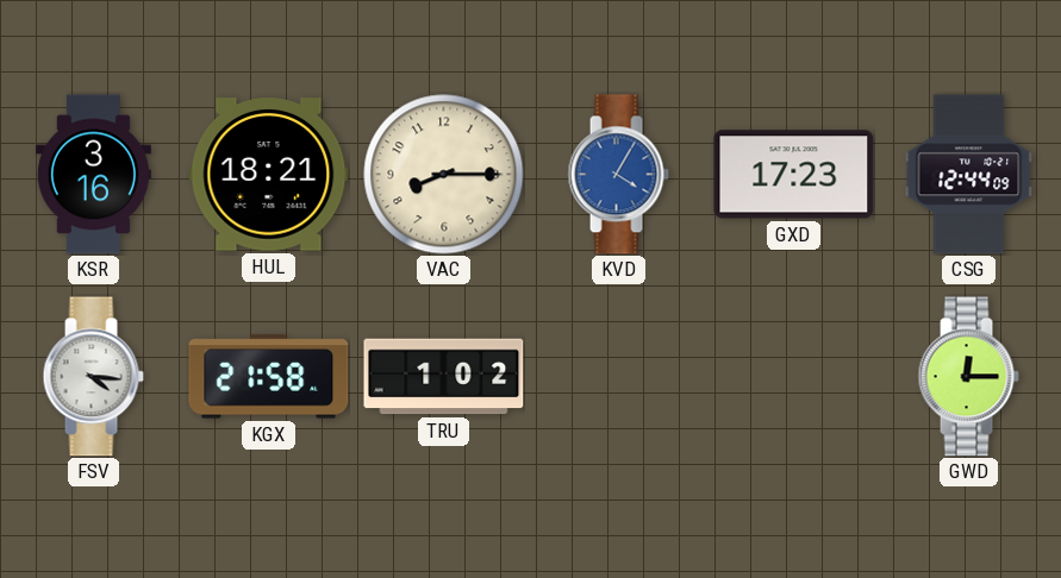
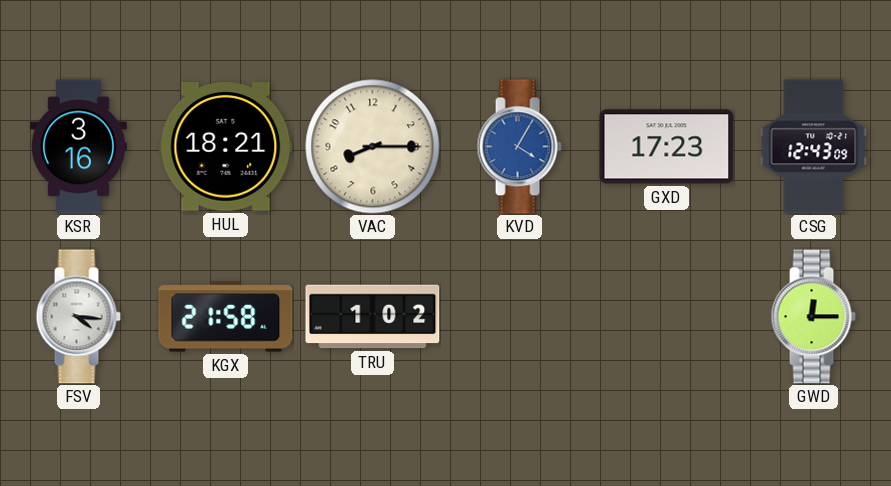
CSG: 12:44 -> 12:43
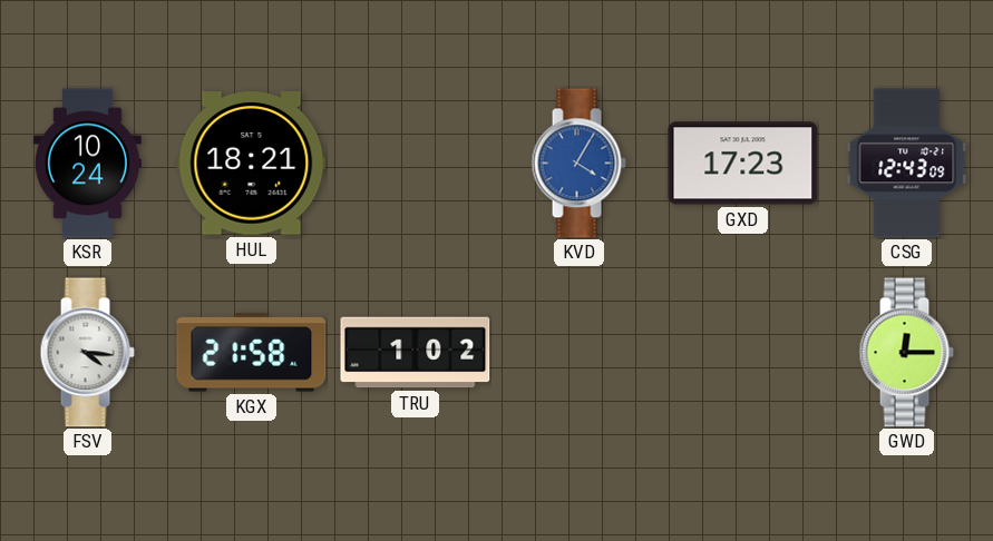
KSR: 3:16 -> 10:24
VAC: 8:15 -> none
